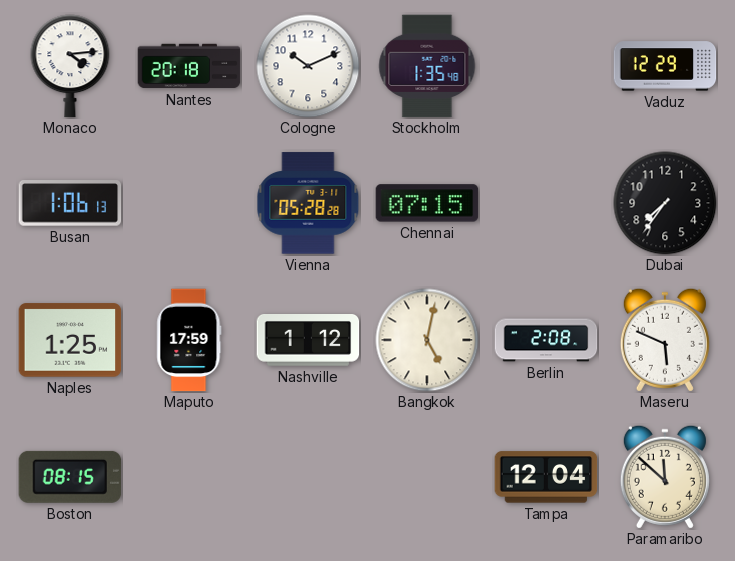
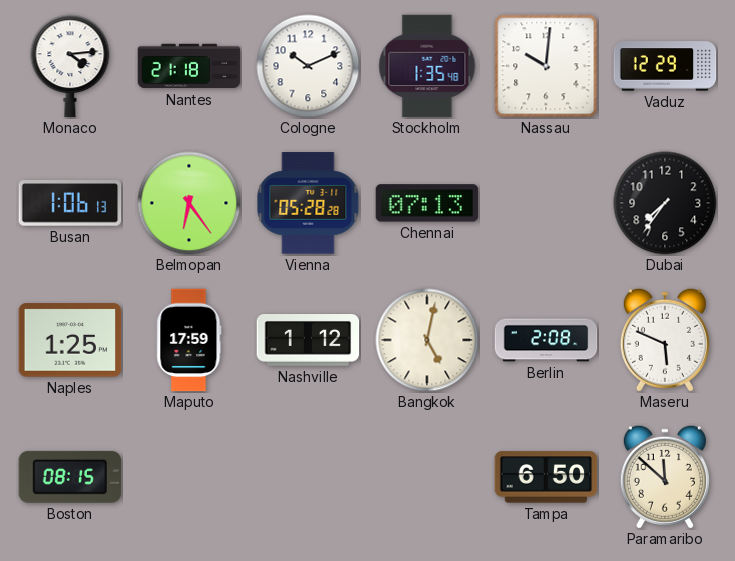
Nantes: 20:18 -> 21:18
Nassau: none -> 10:01
Belmopan: none -> 6:24
Chennai: 07:15 -> 07:13
Tampa: 12:04 -> 6:50
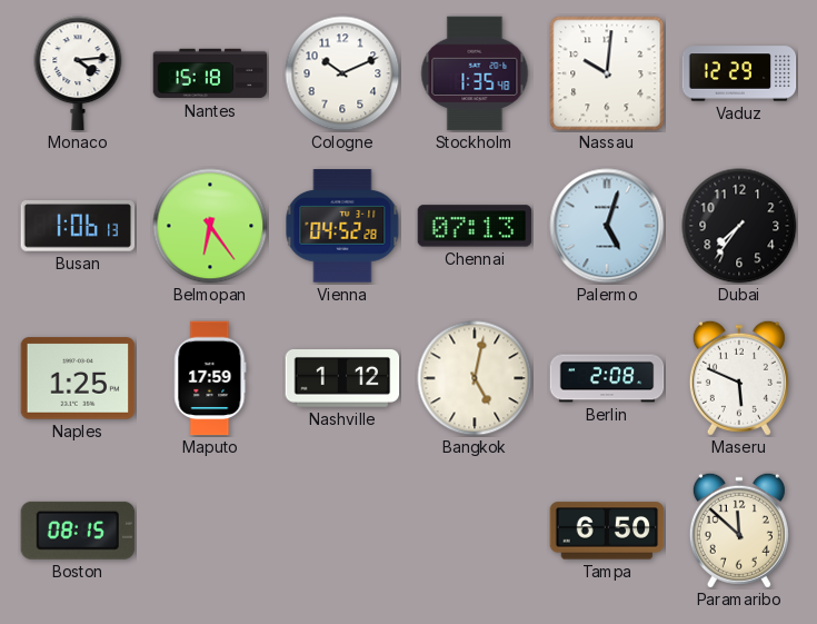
Nantes: 21:18 -> 15:18
Vienna: 05:28 -> 04:52
Palermo: none -> 5:03
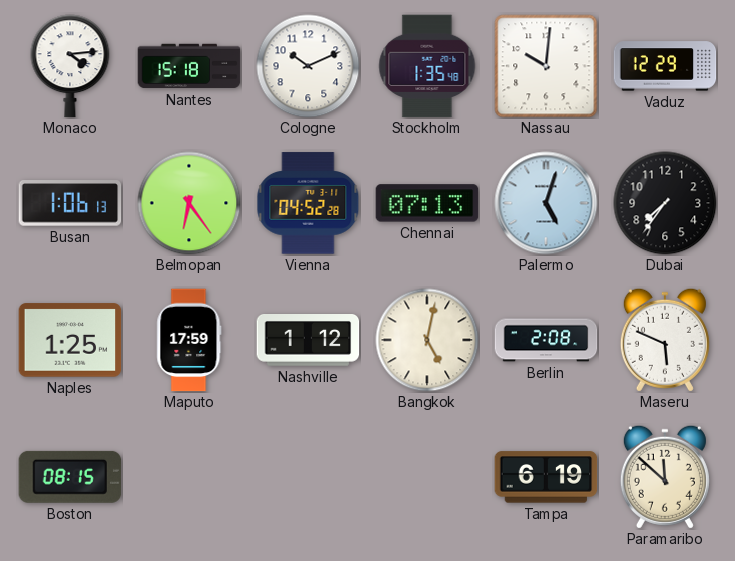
Tampa: 6:50 -> 6:19
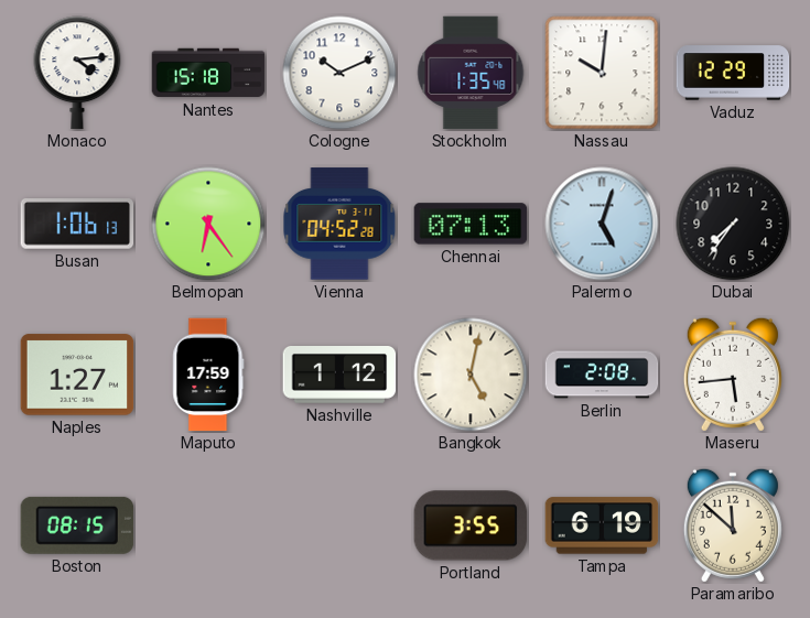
Naples: 1:25 -> 1:27
Maseru: 5:49 -> 5:44
Portland: none -> 3:55
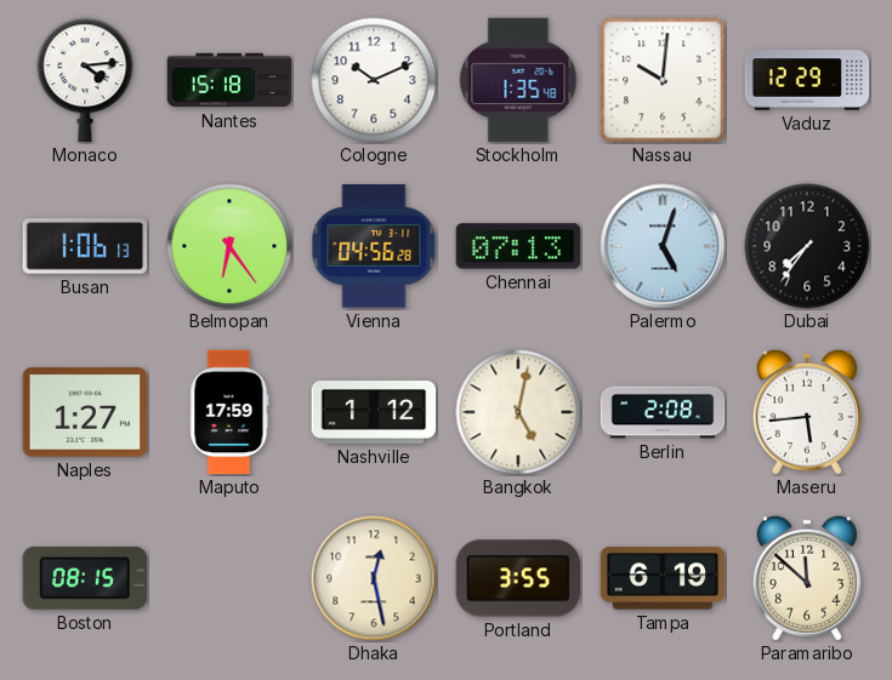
Vienna: 04:52 -> 04:56
Dhaka: none -> 12:28
